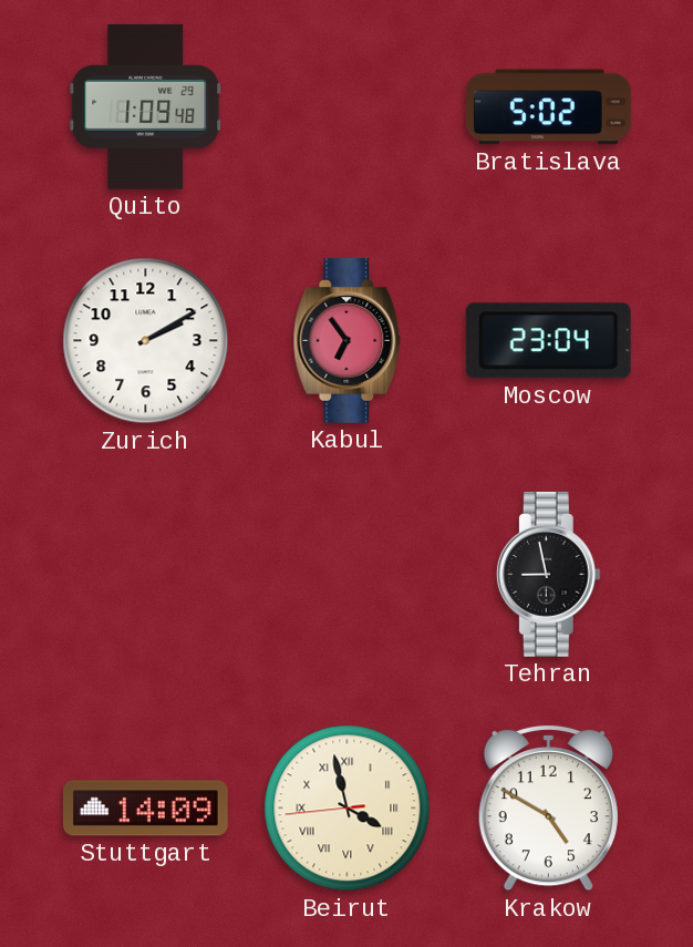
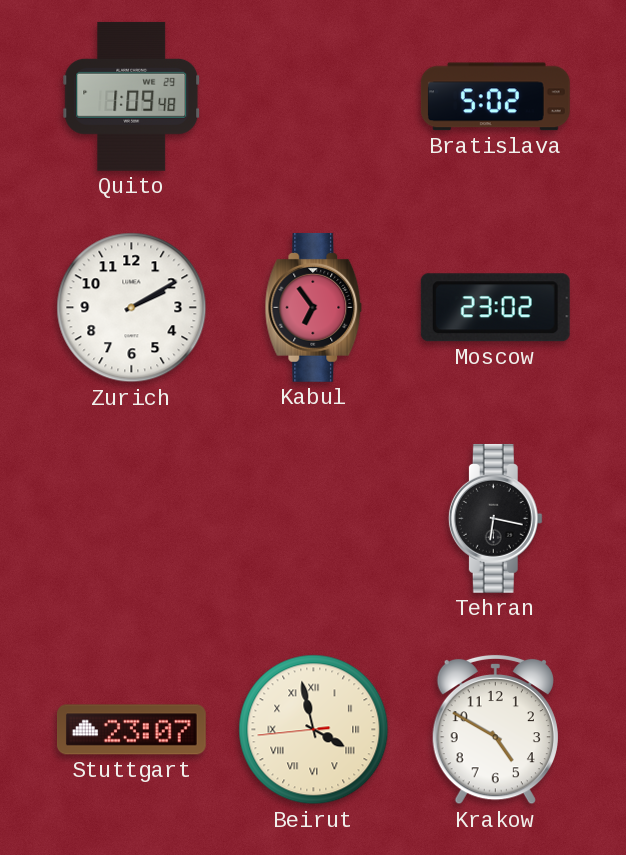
Moscow: 23:04 -> 23:02
Tehran: 8:58 -> 6:17
Stuttgart: 14:09 -> 23:07
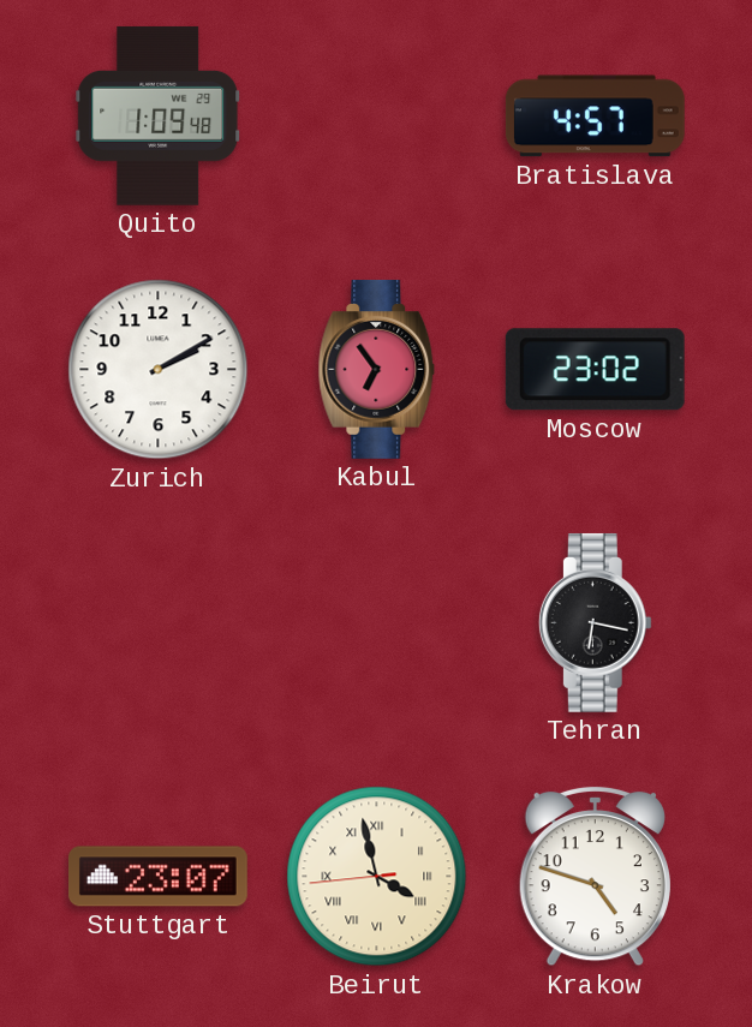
Bratislava: 5:02 -> 4:57
Krakow: 4:50 -> 4:48
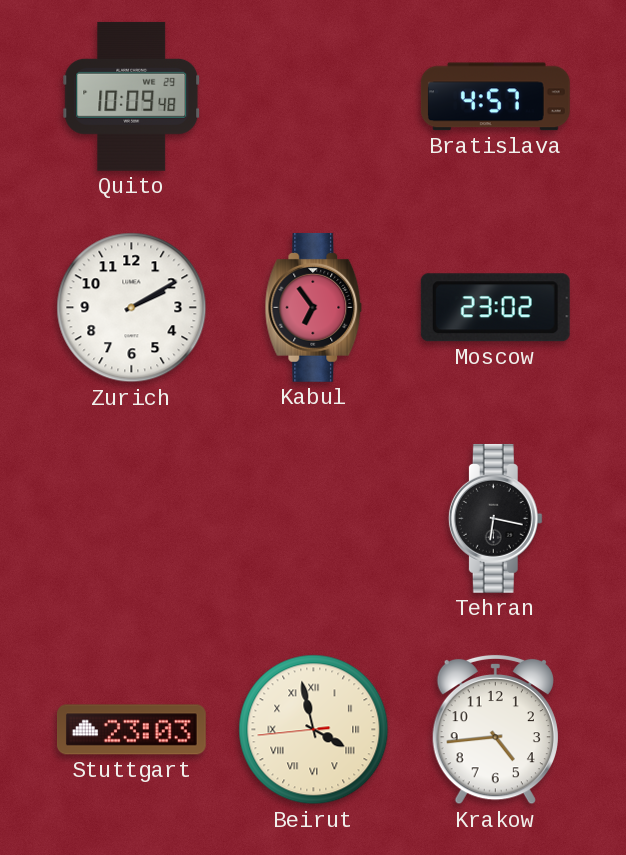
Quito: 1:09 -> 10:09
Stuttgart: 23:07 -> 23:03
Krakow: 4:48 -> 4:44
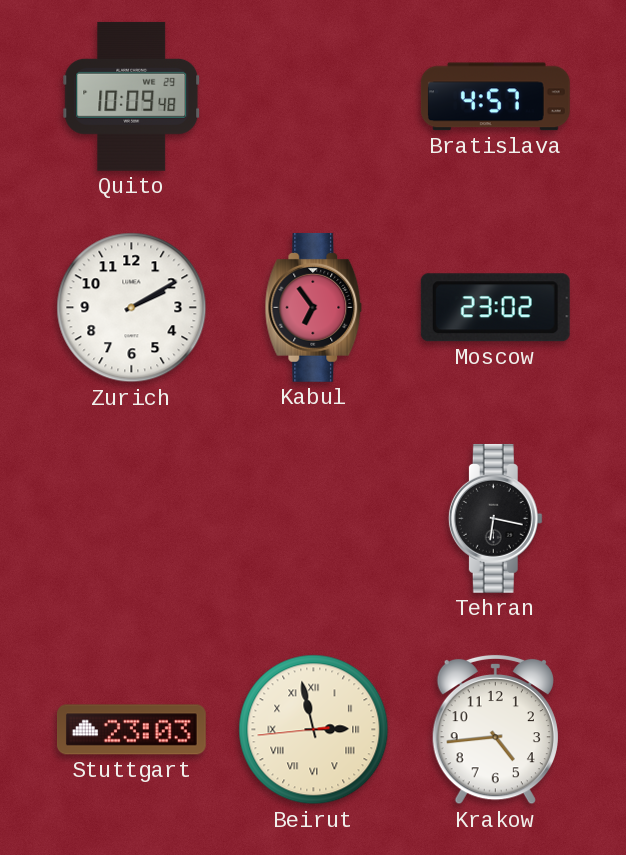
Beirut: 3:57 -> 2:57
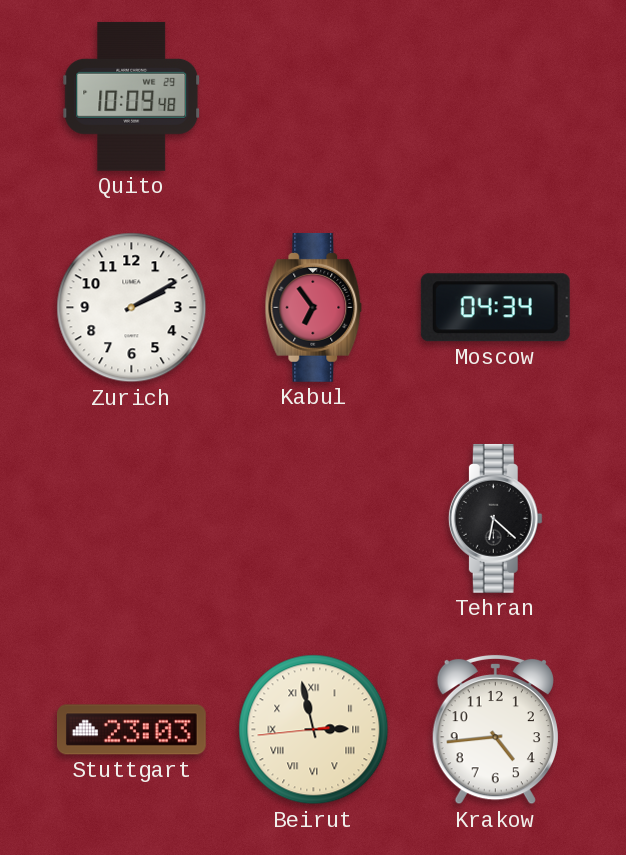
Bratislava: 4:57 -> none
Moscow: 23:02 -> 04:34
Tehran: 6:17 -> 6:22
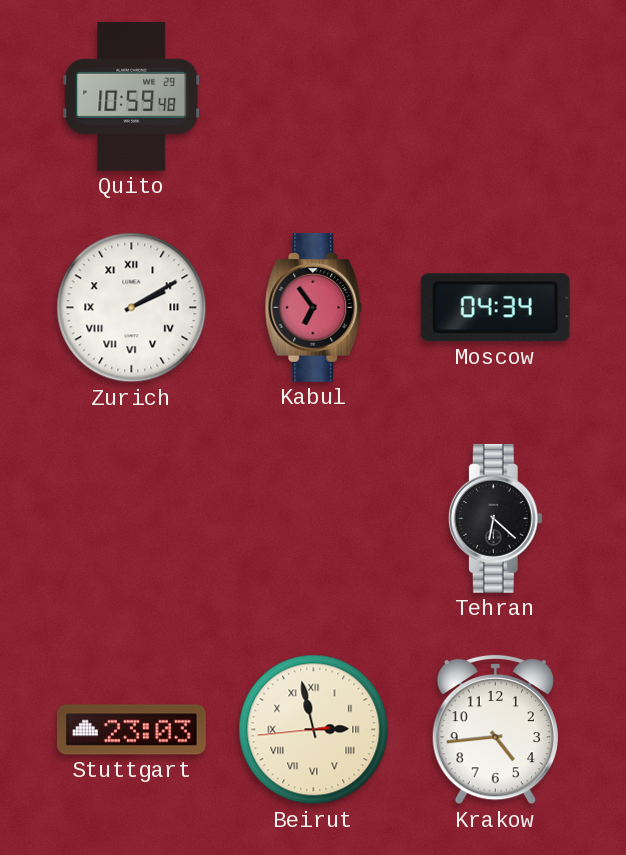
Quito: 10:09 -> 10:59
Zurich numerals: Arabic -> Roman
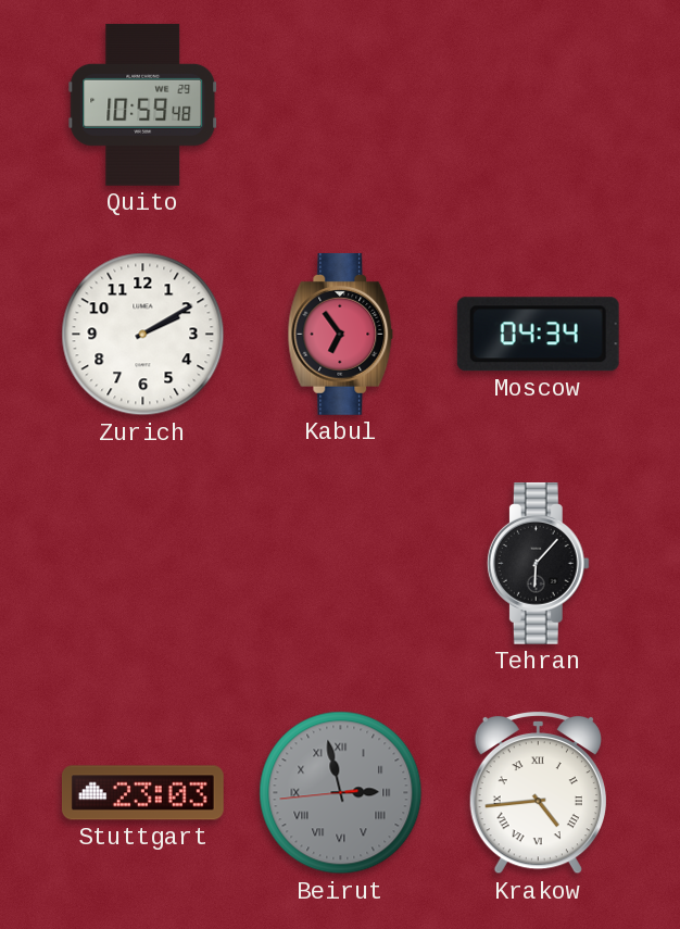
Zurich numerals: Roman -> Arabic
Tehran: 6:22 -> 6:07
Beirut dial: cream -> grey
Krakow numerals: Arabic -> Roman
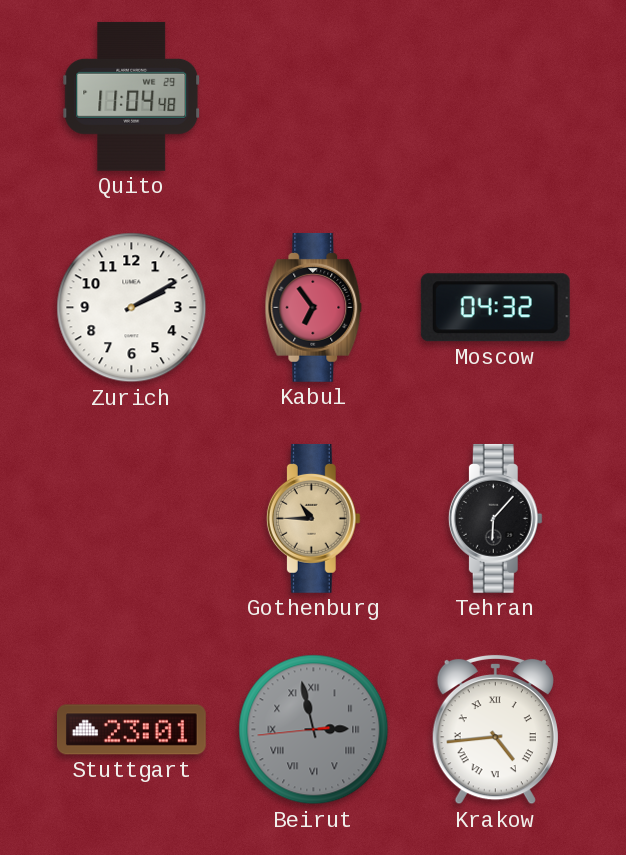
Quito: 10:59 -> 11:04
Moscow: 04:34 -> 04:32
Gothenburg: none -> 10:45
Stuttgart: 23:03 -> 23:01
